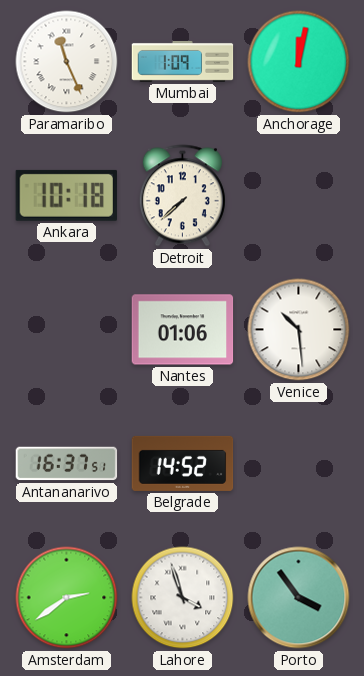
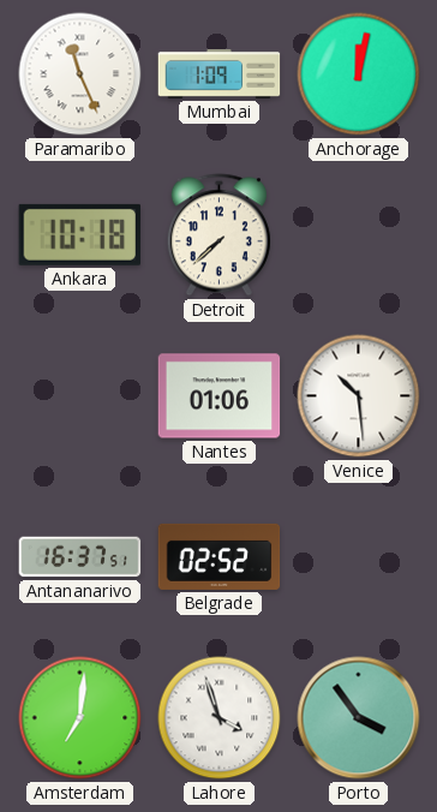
Belgrade: 14:52 -> 02:52
Amsterdam: 2:39 -> 7:01
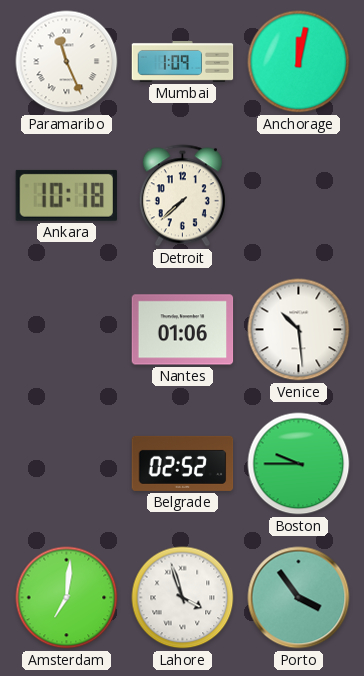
Antananarivo: 16:37 -> none
Boston: none -> 9:45
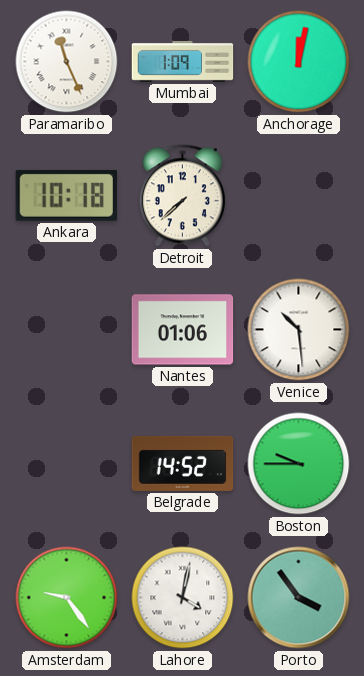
Belgrade: 02:52 -> 14:52
Amsterdam: 7:01 -> 9:24
Lahore: 3:57 -> 4:02
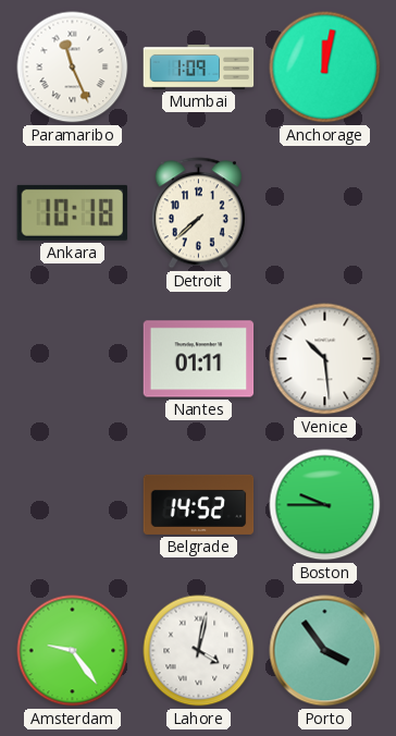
Nantes: 01:06 -> 01:11
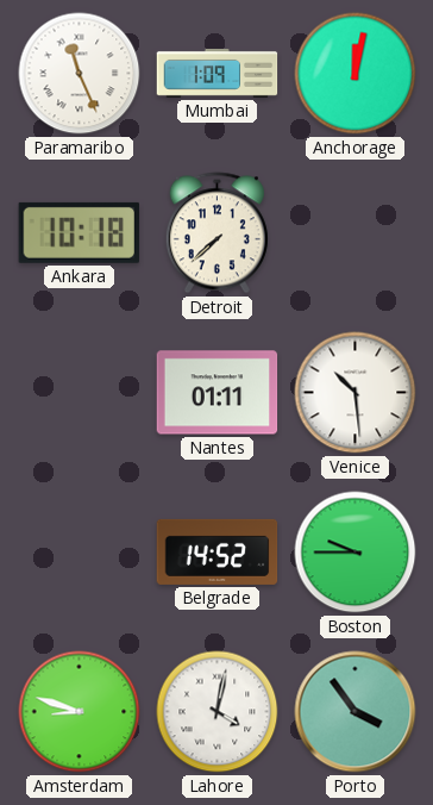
Amsterdam: 9:24 -> 8:48
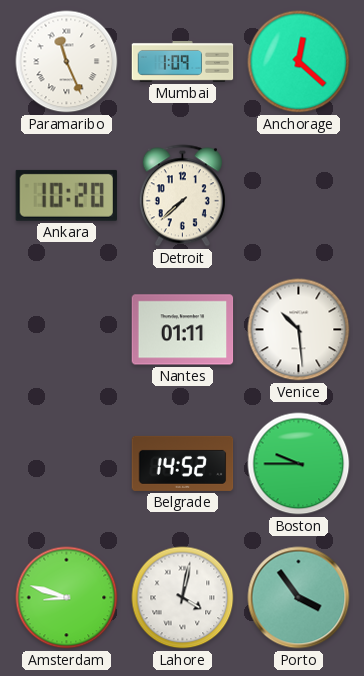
Anchorage: 12:02 -> 12:22
Ankara: 10:18 -> 10:20
